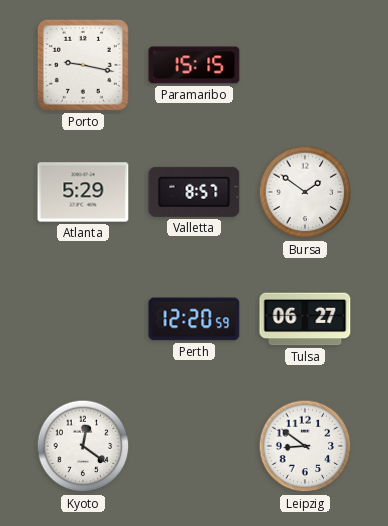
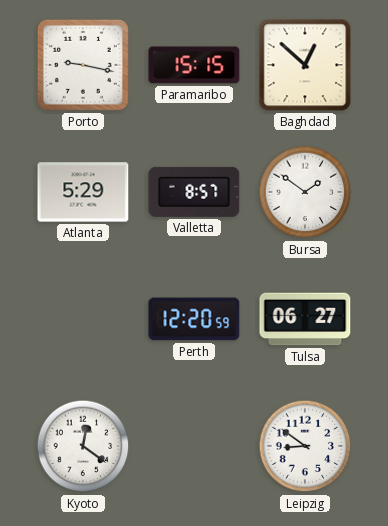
Baghdad: none -> 12:52
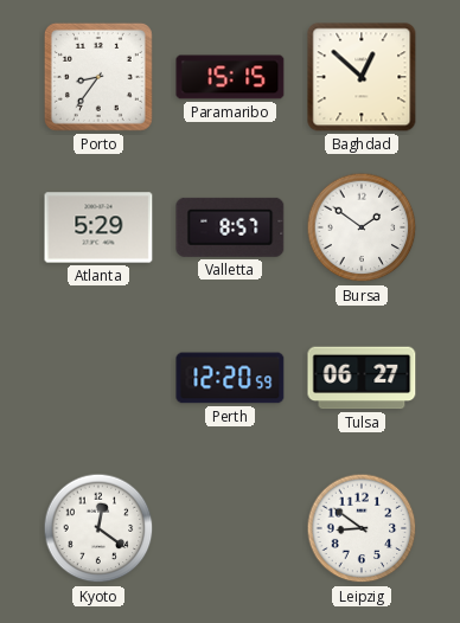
Porto: 9:17 -> 8:36
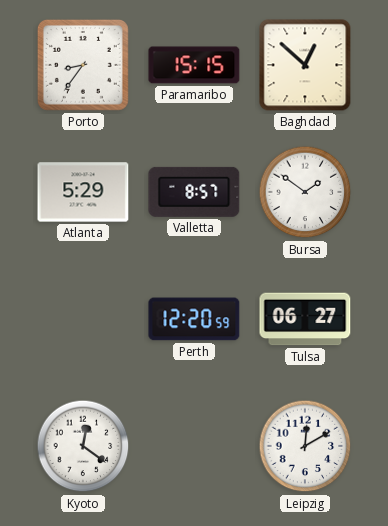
Leipzig: 8:51 -> 12:10
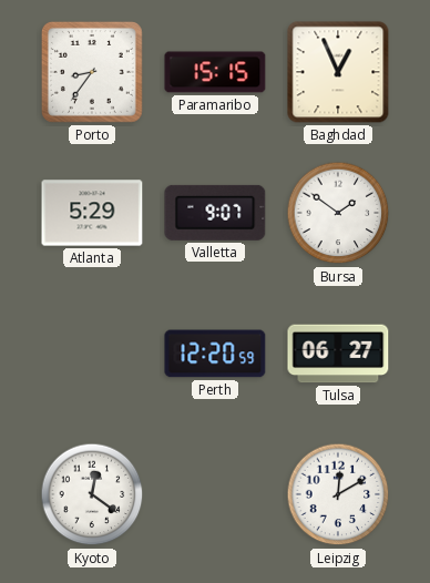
Baghdad: 12:52 -> 12:56
Valletta: 8:57 -> 9:07
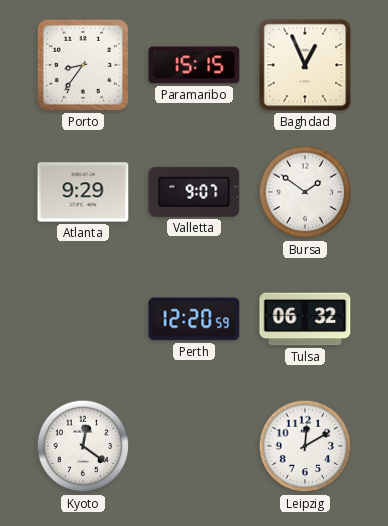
Atlanta: 5:29 -> 9:29
Tulsa: 06:27 -> 06:32
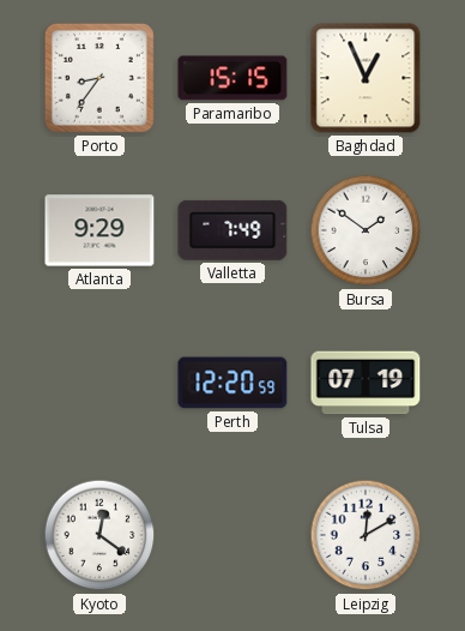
Valletta: 9:07 -> 7:49
Tulsa: 06:32 -> 07:19
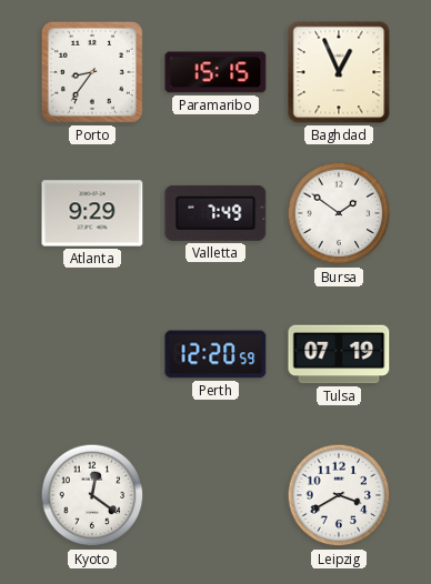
Leipzig: 12:10 -> 3:40
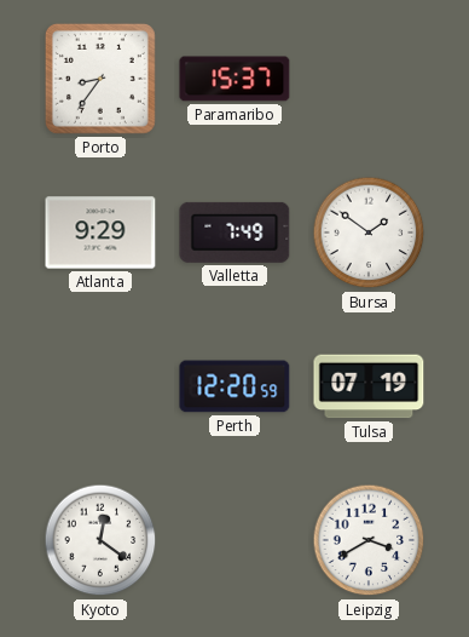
Paramaribo: 15:15 -> 15:37
Baghdad: 12:56 -> none
